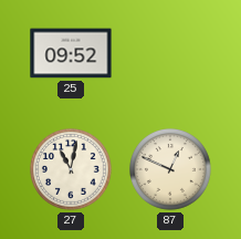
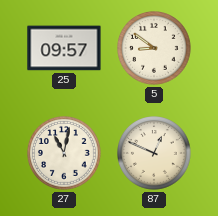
25: 09:52 -> 09:57
5: none -> 8:51
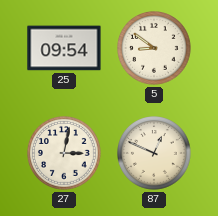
25: 09:57 -> 09:54
27: 11:02 -> 3:02
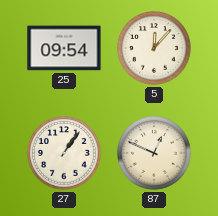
5: 8:51 -> 12:07
27: 3:02 -> 1:06
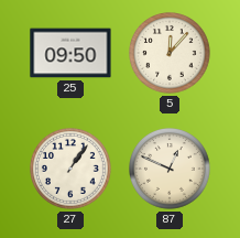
25: 09:54 -> 09:50
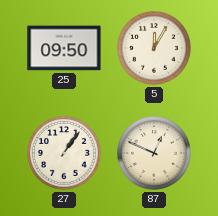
5: 12:07 -> 12:05
